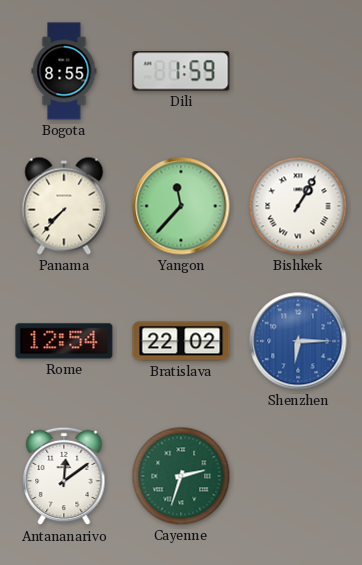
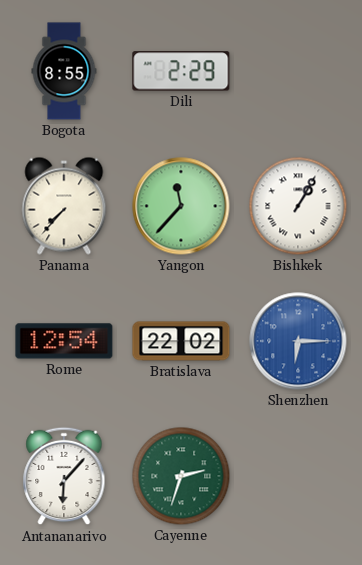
Dili: 1:59 -> 2:29
Antananarivo: 12:09 -> 6:07
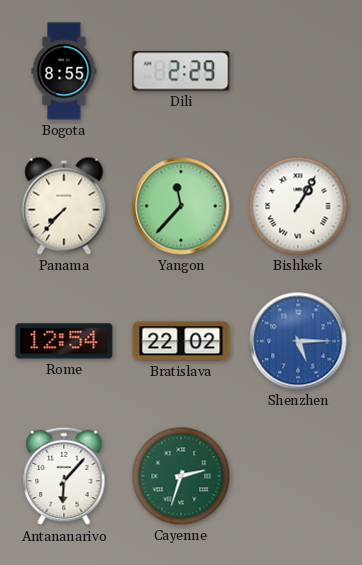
Shenzhen: 6:15 -> 5:15
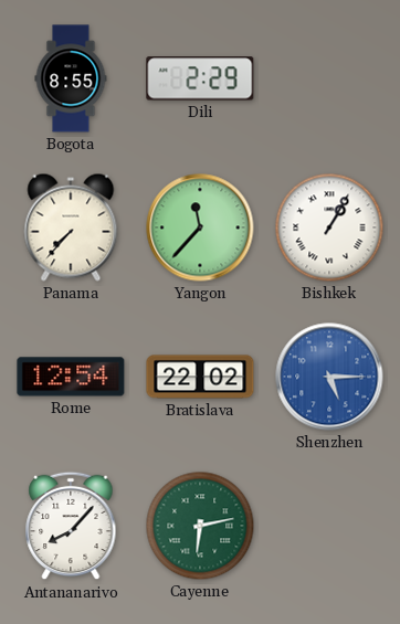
Antananarivo: 6:07 -> 8:07
Cayenne: 2:33 -> 6:13
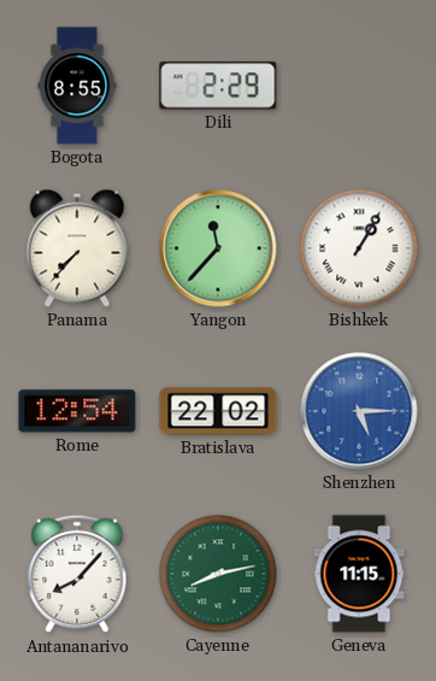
Cayenne: 6:13 -> 8:13
Geneva: none -> 11:15
